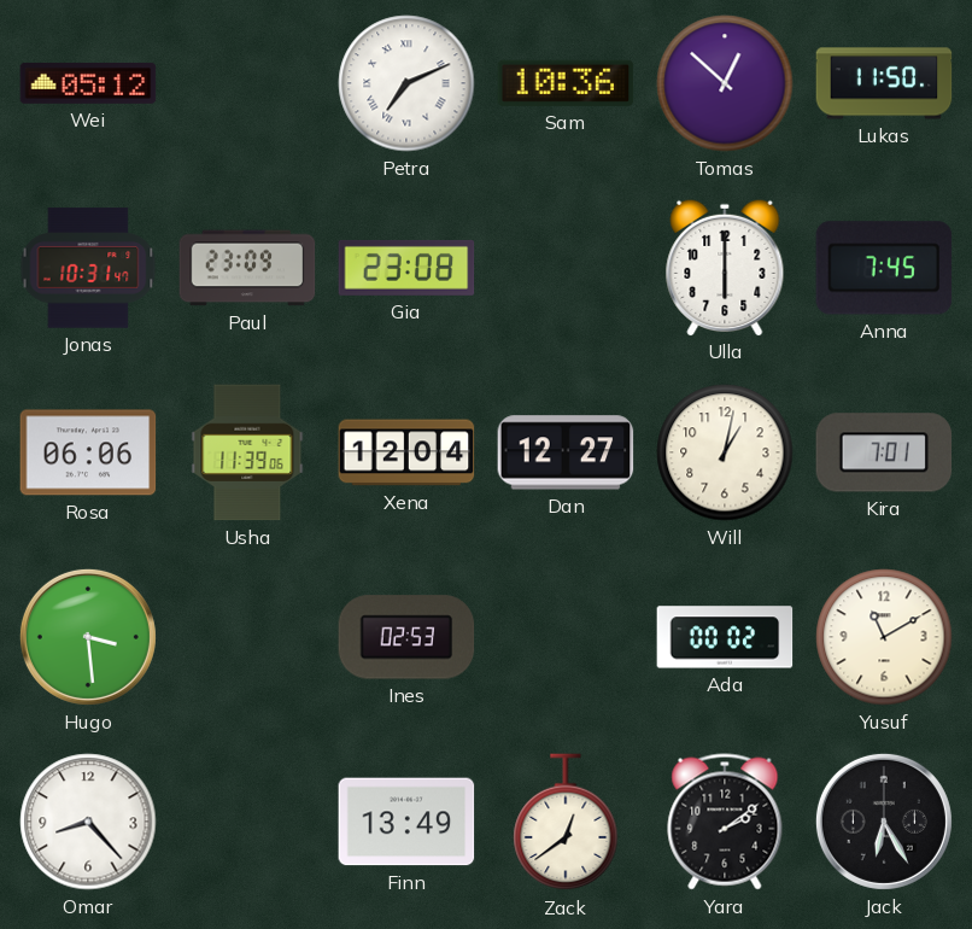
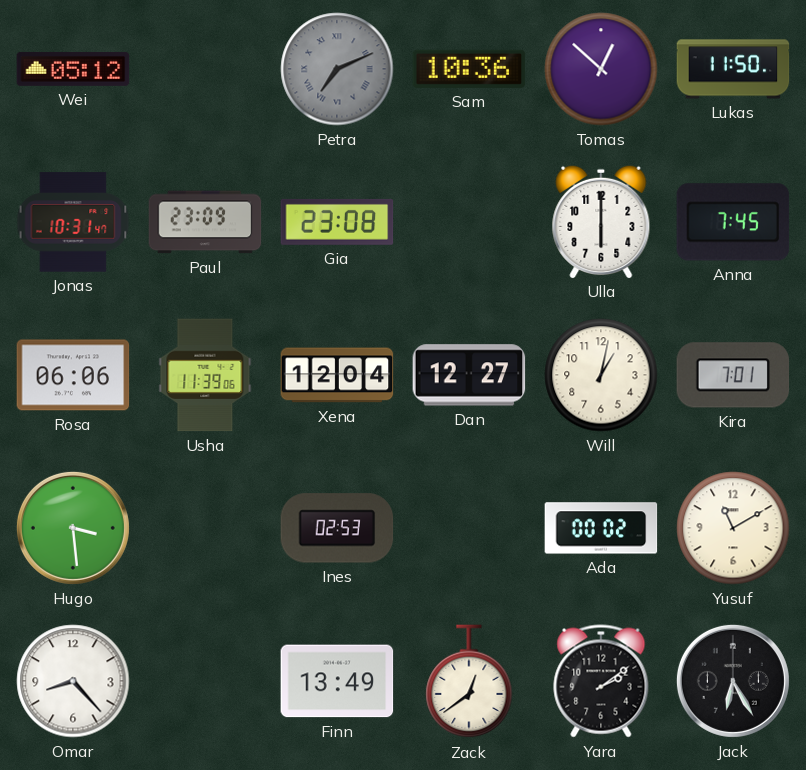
Petra dial: white -> grey
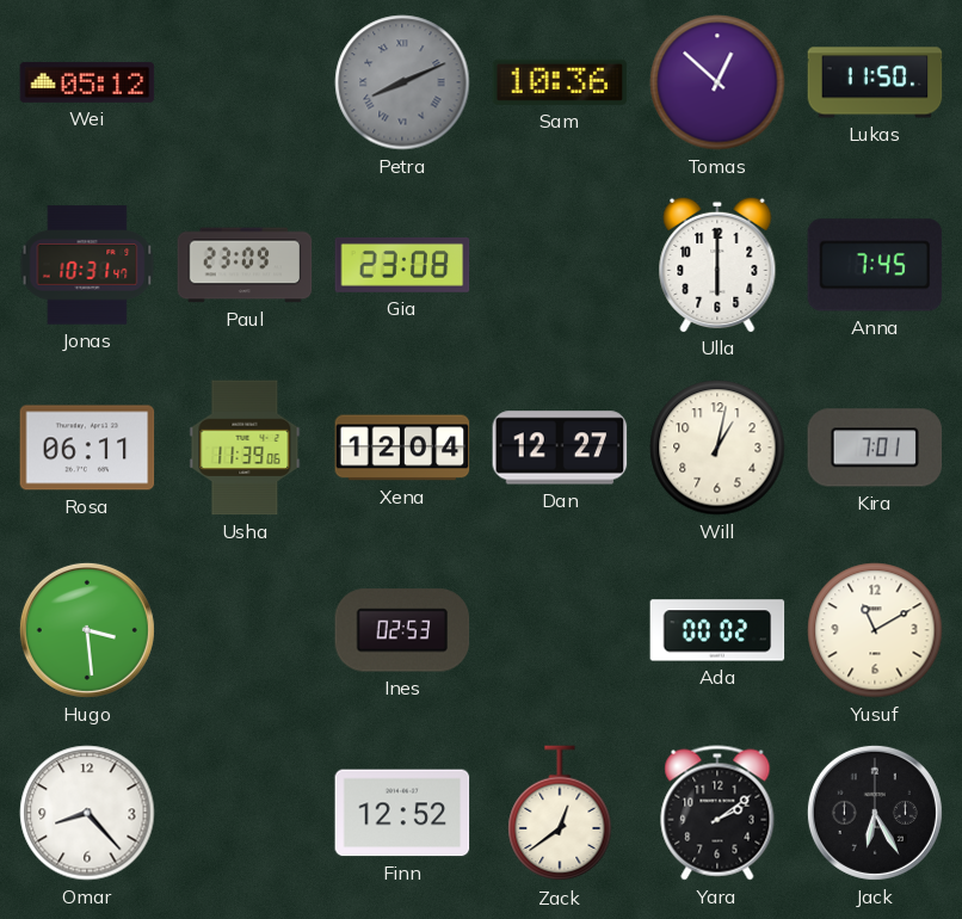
Petra: 7:11 -> 8:11
Rosa: 06:06 -> 06:11
Finn: 13:49 -> 12:52
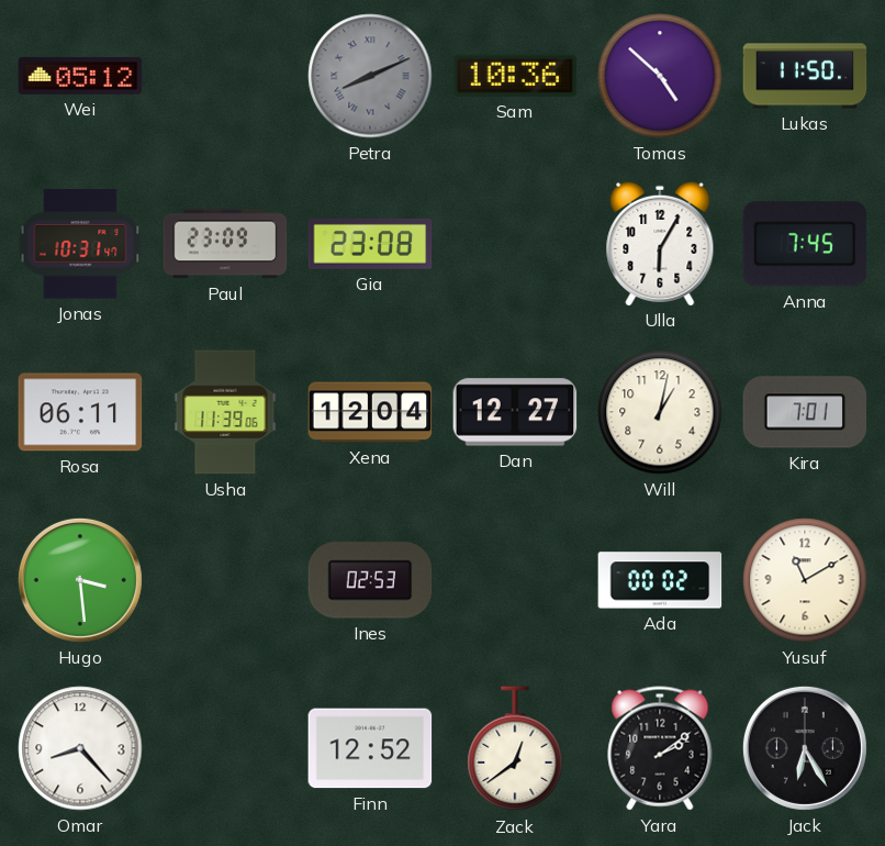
Tomas: 12:52 -> 4:52
Ulla: 6:00 -> 6:05
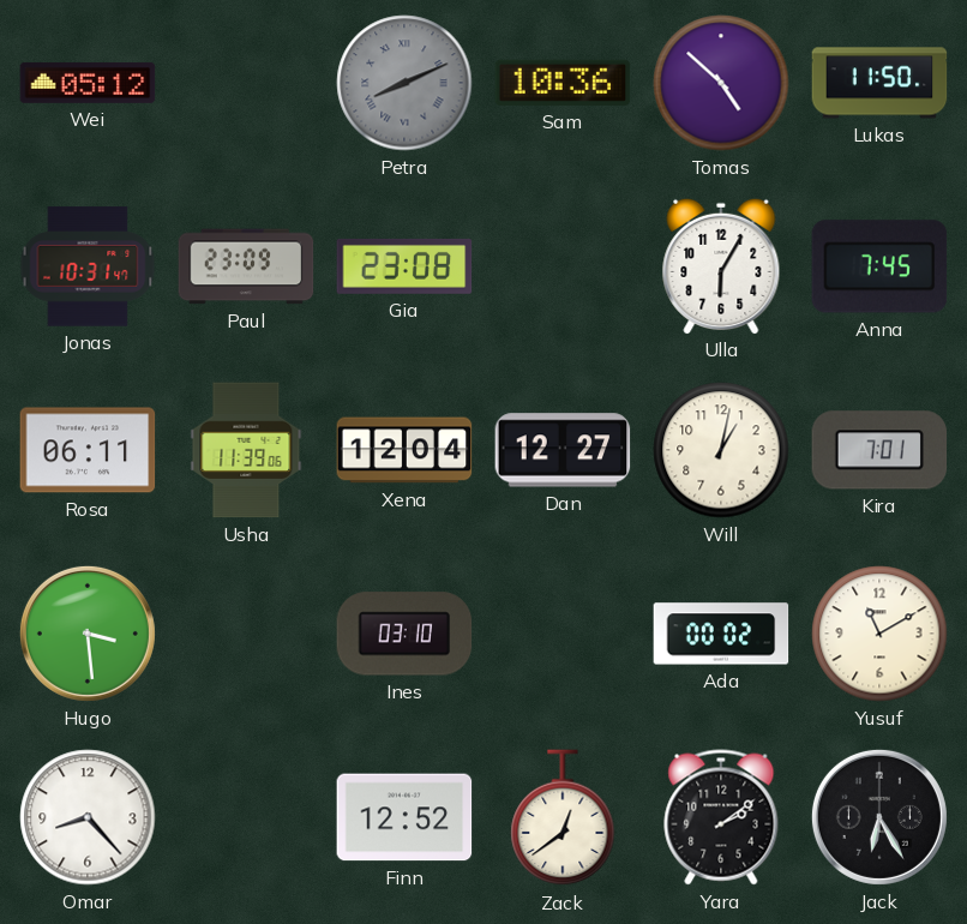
Ines: 02:53 -> 03:10
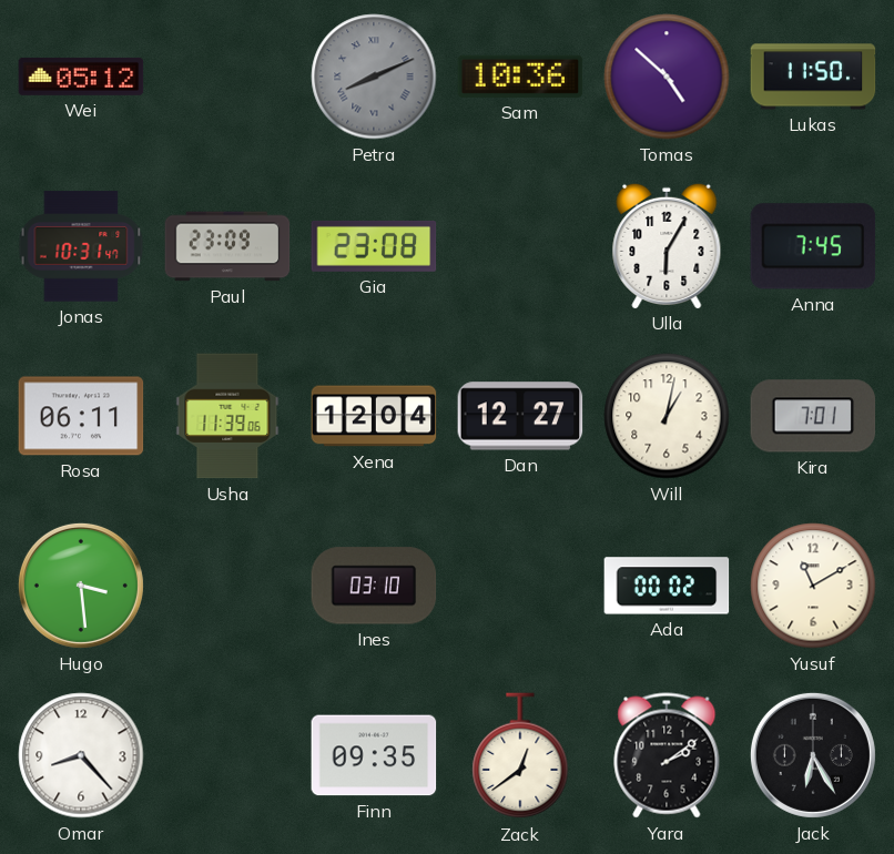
Finn: 12:52 -> 09:35
